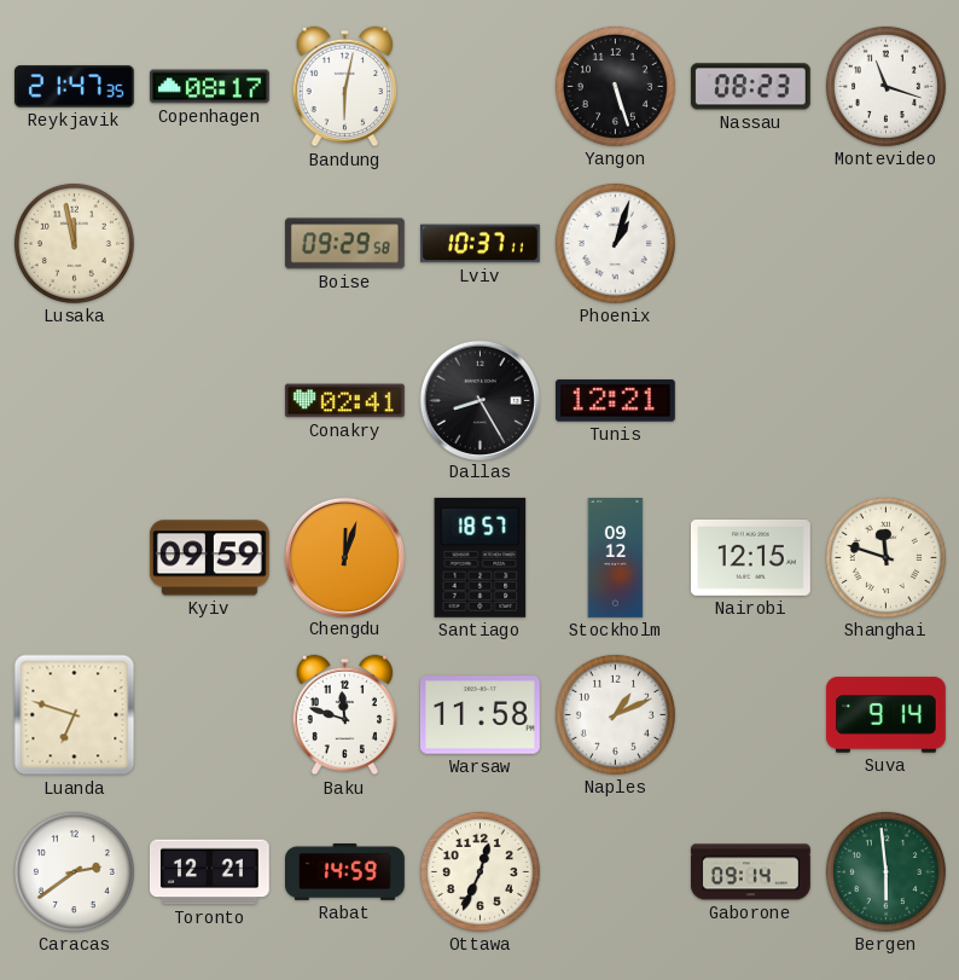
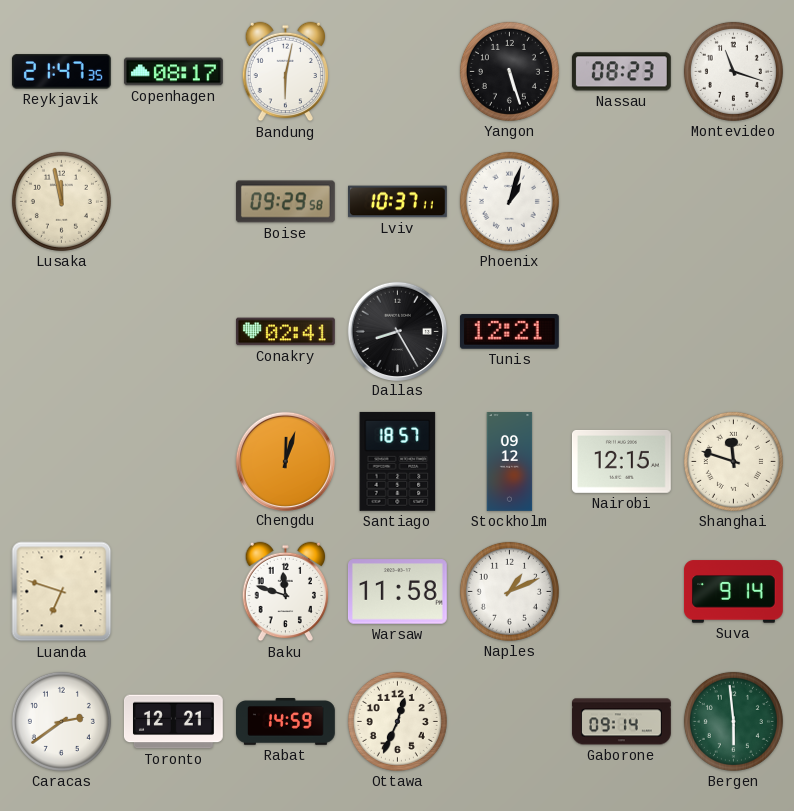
Kyiv: 09:59 -> none
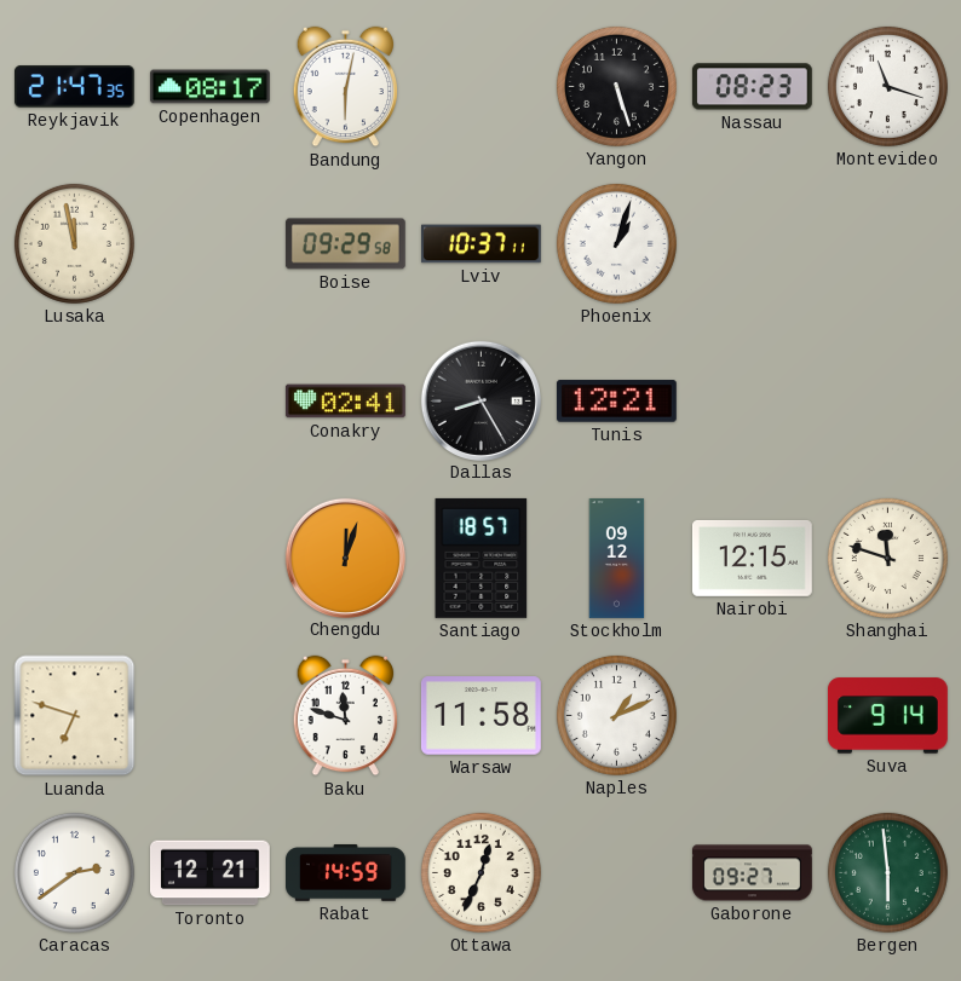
Gaborone: 09:14 -> 09:27
